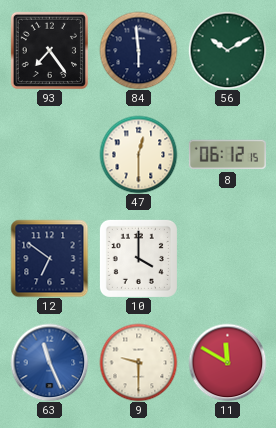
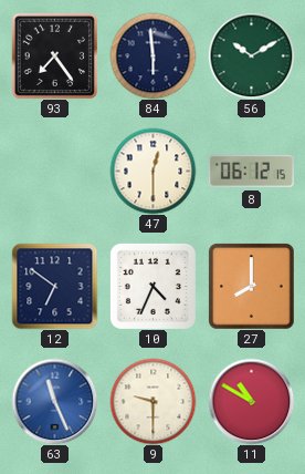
10: 4:00 -> 4:34
27: none -> 8:00
11: 11:50 -> 10:50
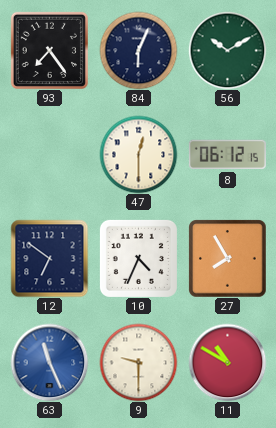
84: 5:59 -> 6:04
27: 8:00 -> 7:55
